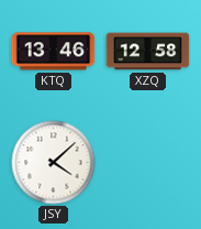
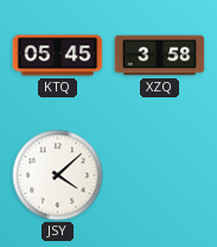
KTQ: 13:46 -> 05:45
XZQ: 12:58 -> 3:58
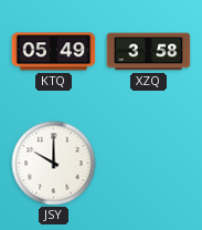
KTQ: 05:45 -> 05:49
JSY: 4:08 -> 10:00
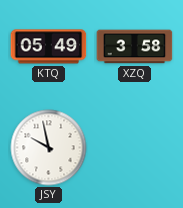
JSY: 10:00 -> 9:58
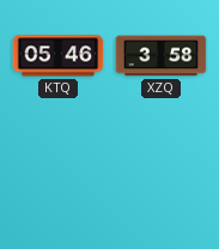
KTQ: 05:49 -> 05:46
JSY: 9:58 -> none
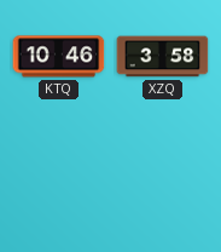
KTQ: 05:46 -> 10:46
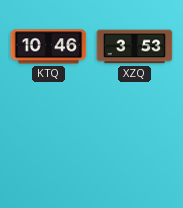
XZQ: 3:58 -> 3:53
